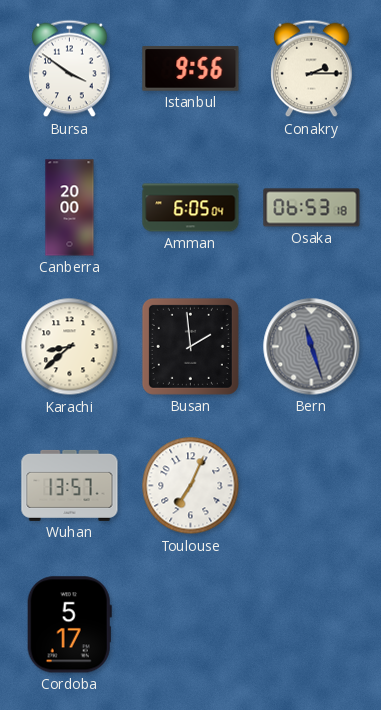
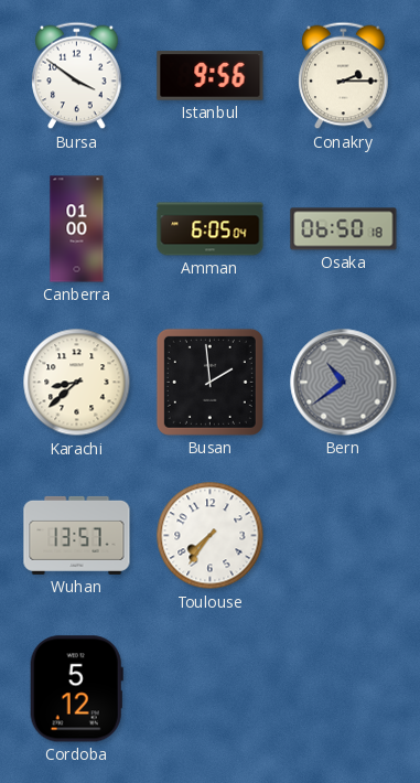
Canberra: 20:00 -> 01:00
Osaka: 06:53 -> 06:50
Bern: 11:27 -> 10:39
Toulouse: 7:04 -> 7:36
Cordoba: 5:17 -> 5:12
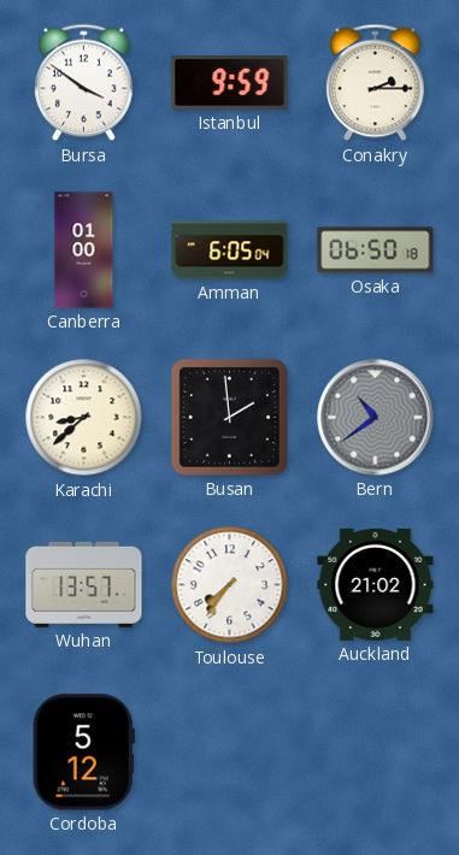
Istanbul: 9:56 -> 9:59
Auckland: none -> 21:02
